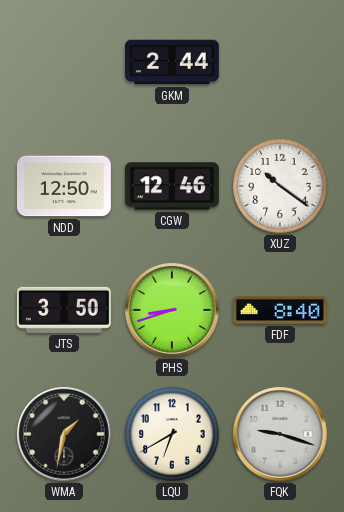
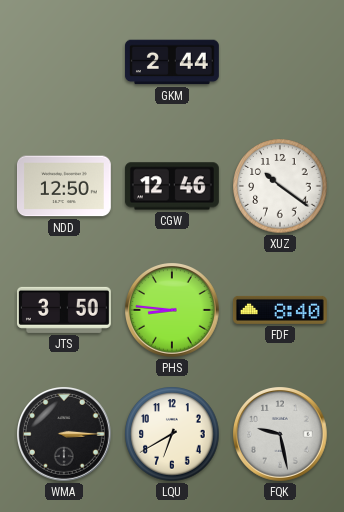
PHS: 8:42 -> 8:46
WMA: 1:32 -> 3:15
FQK: 9:18 -> 9:28
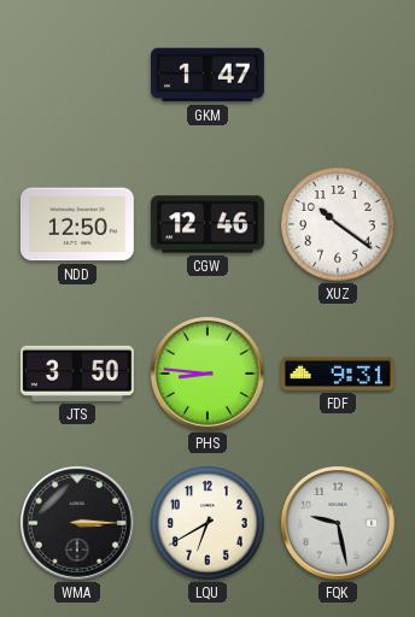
GKM: 2:44 -> 1:47
FDF: 8:40 -> 9:31
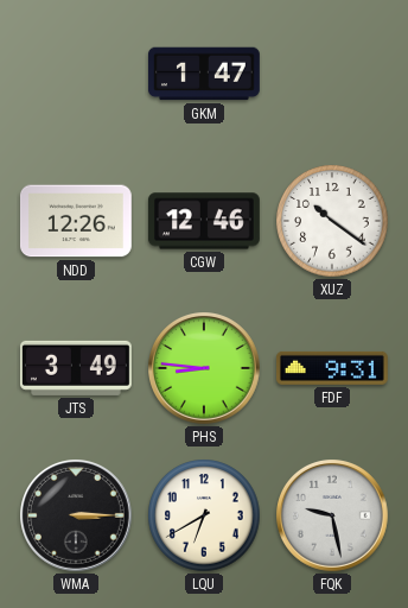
NDD: 12:50 -> 12:26
JTS: 3:50 -> 3:49
